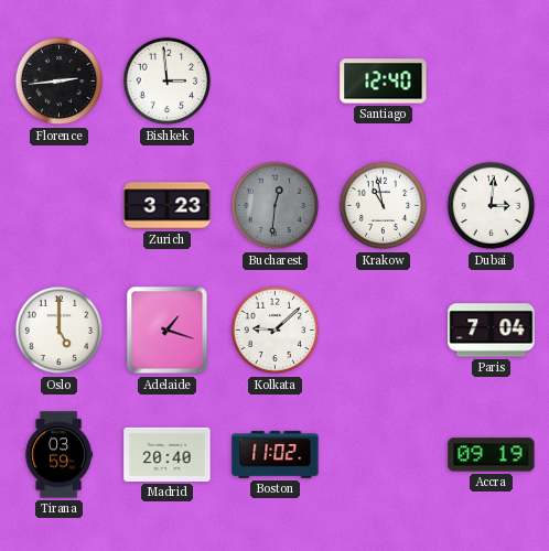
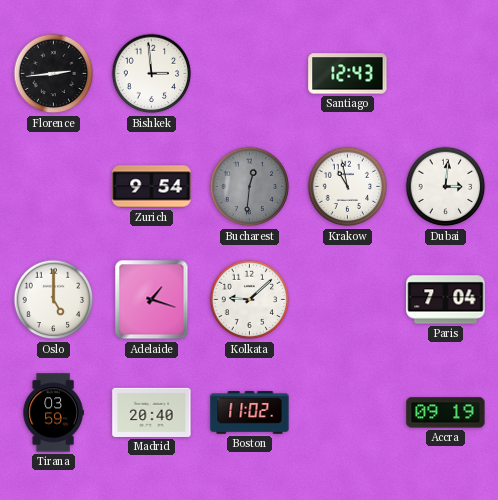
Santiago: 12:40 -> 12:43
Zurich: 3:23 -> 9:54
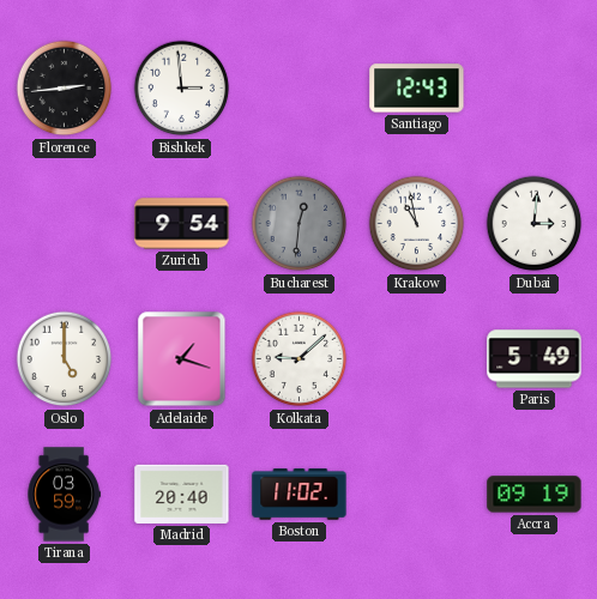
Paris: 7:04 -> 5:49
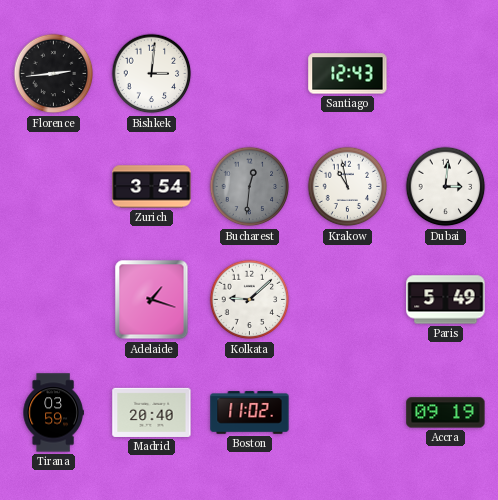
Bishkek: 2:59 -> 3:01
Zurich: 9:54 -> 3:54
Oslo: 5:00 -> none
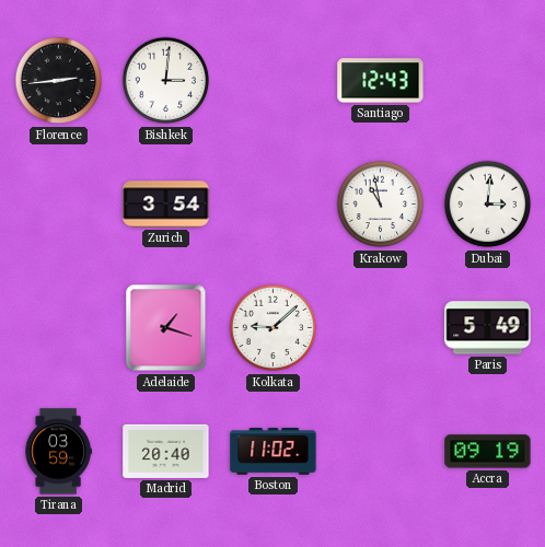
Bucharest: 12:31 -> none
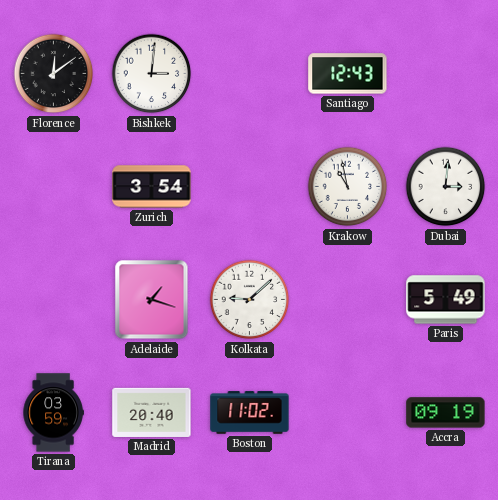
Florence: 2:44 -> 12:09
